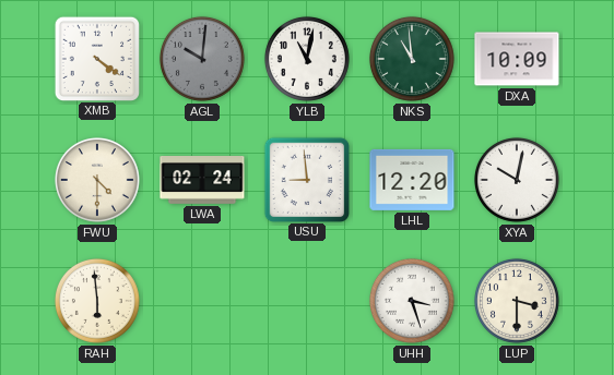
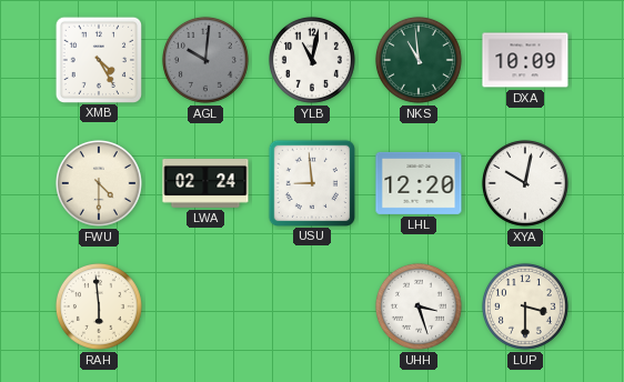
XMB: 4:21 -> 4:25
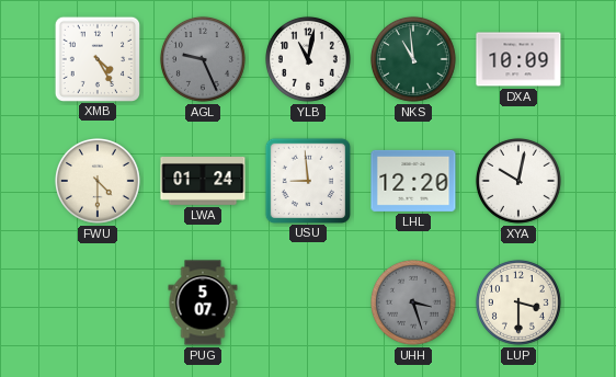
AGL: 10:01 -> 9:26
LWA: 02:24 -> 01:24
RAH: 5:59 -> none
PUG: none -> 5:07
UHH dial: white -> grey
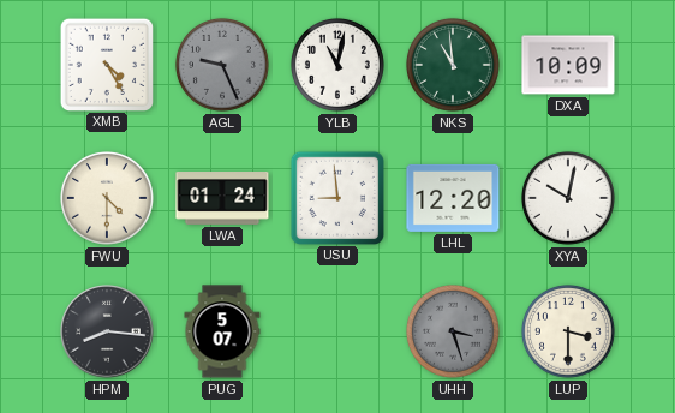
HPM: none -> 8:16
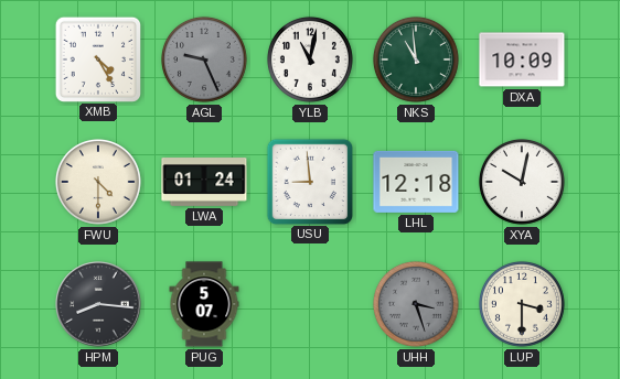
LHL: 12:20 -> 12:18
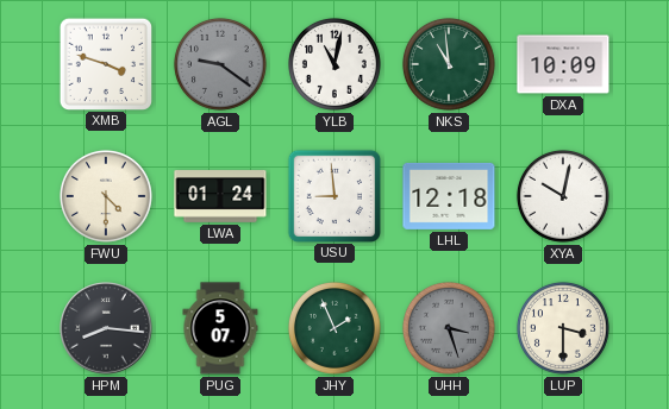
XMB: 4:25 -> 3:48
AGL: 9:26 -> 9:21
JHY: none -> 1:56
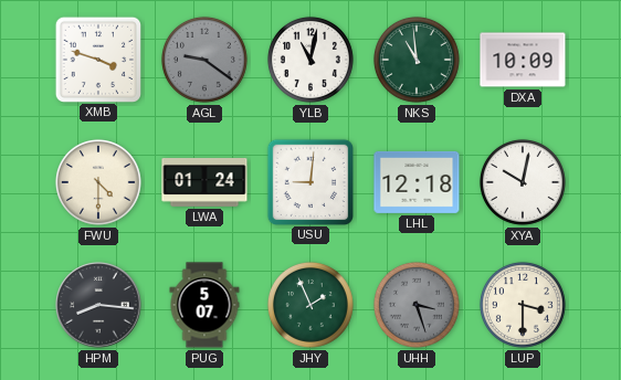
USU: 8:59 -> 9:01
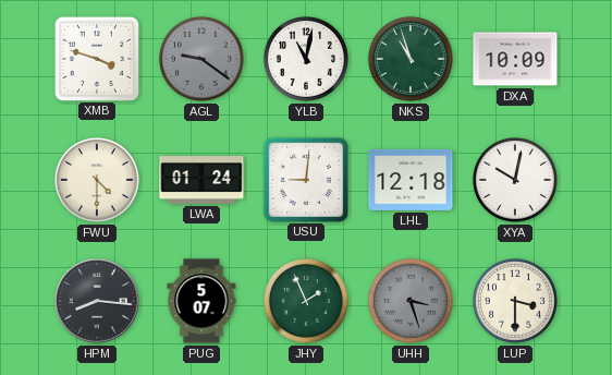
NKS: 10:59 -> 10:57
